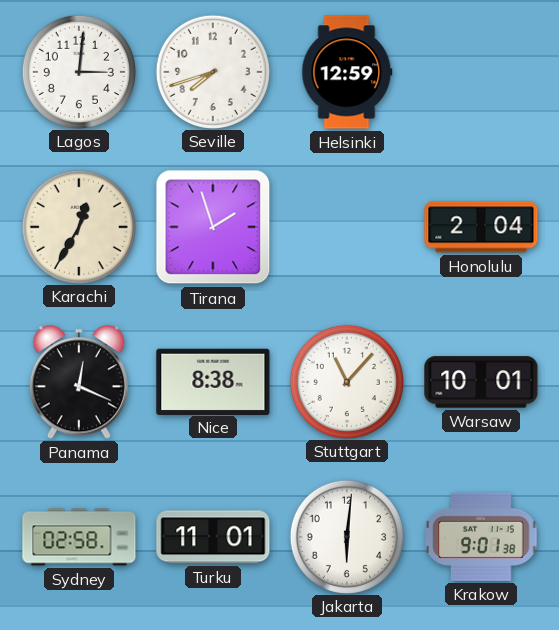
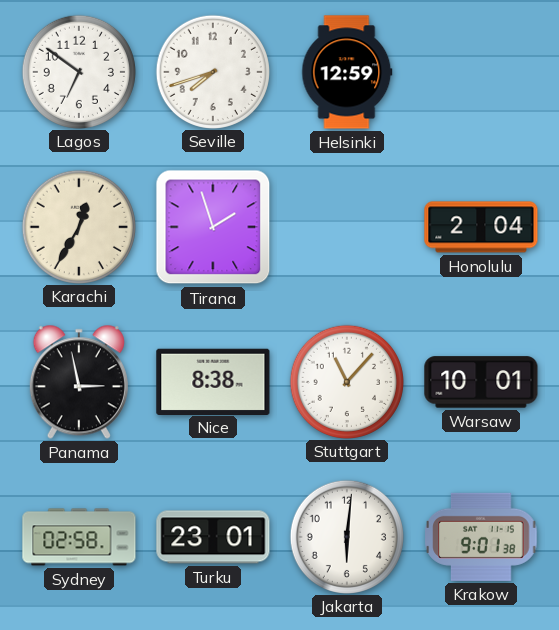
Lagos: 3:01 -> 6:51
Panama: 12:19 -> 2:58
Turku: 11:01 -> 23:01
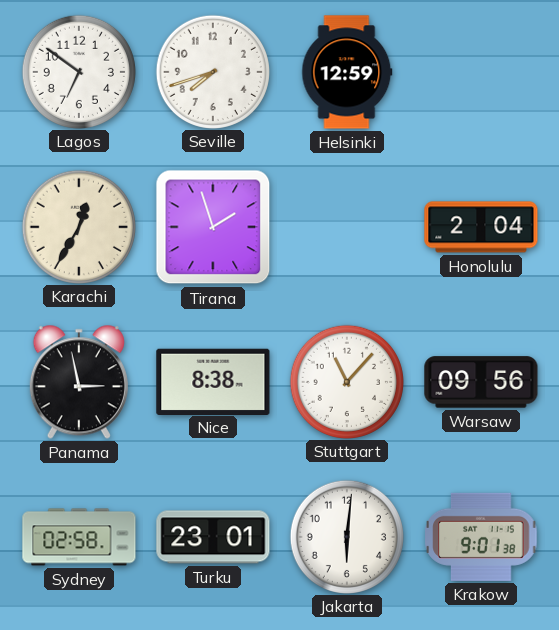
Warsaw: 10:01 -> 09:56
